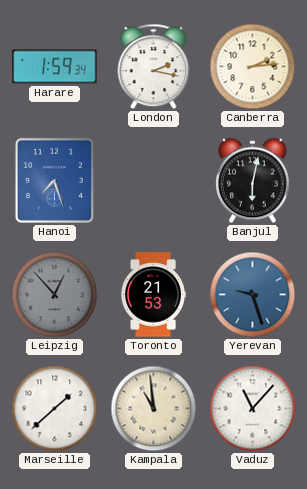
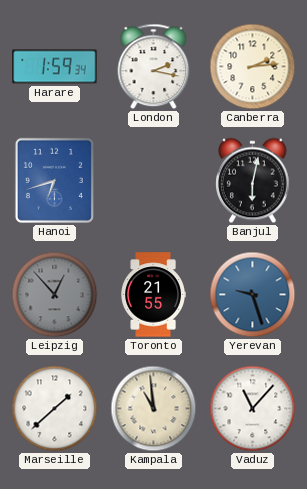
Hanoi: 7:27 -> 6:42
Toronto: 21:53 -> 21:55
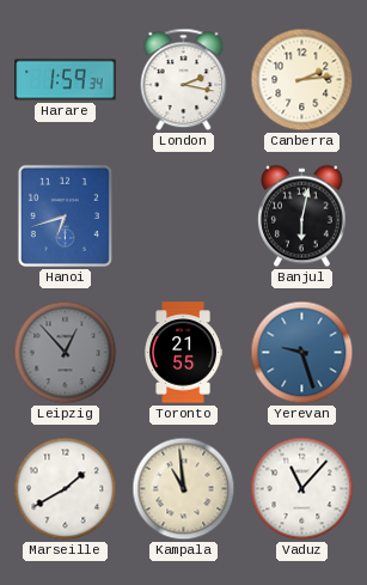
Marseille: 1:38 -> 1:40
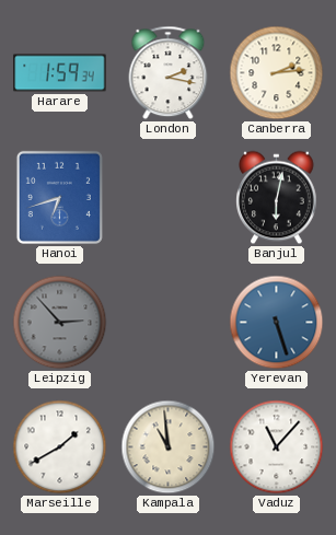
Leipzig: 12:53 -> 2:53
Toronto: 21:55 -> none
Yerevan: 9:27 -> 5:27
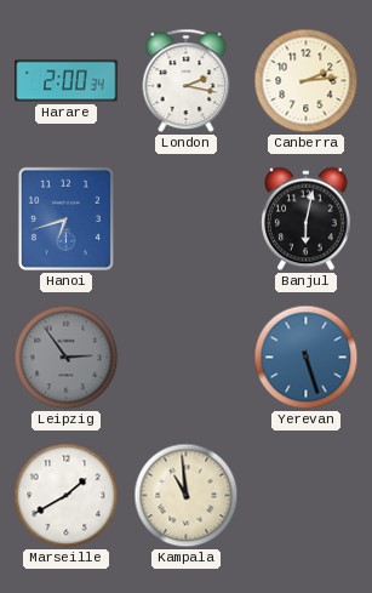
Harare: 1:59 -> 2:00
Leipzig: 2:53 -> 2:54
Vaduz: 11:07 -> none
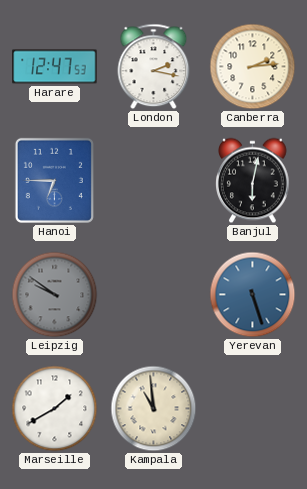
Harare: 2:00 -> 12:47
Hanoi: 6:42 -> 6:45
Leipzig: 2:54 -> 9:51
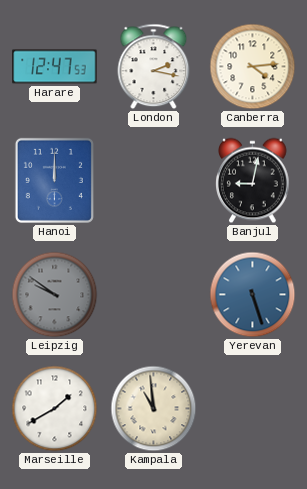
Canberra: 2:14 -> 4:14
Hanoi: 6:45 -> 12:00
Banjul: 6:02 -> 9:02
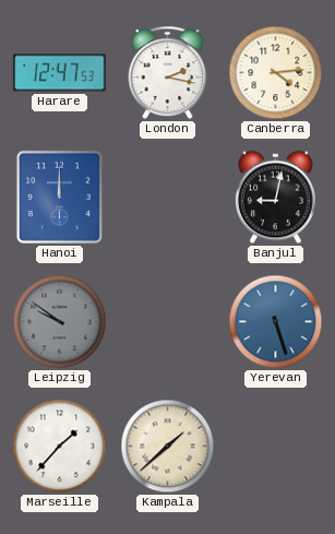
Marseille: 1:40 -> 1:37
Kampala: 10:59 -> 1:38
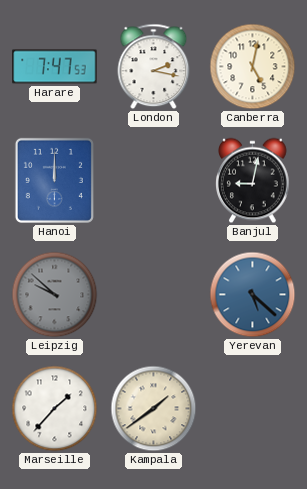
Harare: 12:47 -> 7:47
Canberra: 4:14 -> 5:02
Leipzig: 9:51 -> 9:52
Yerevan: 5:27 -> 5:22
Kampala: 1:38 -> 1:39
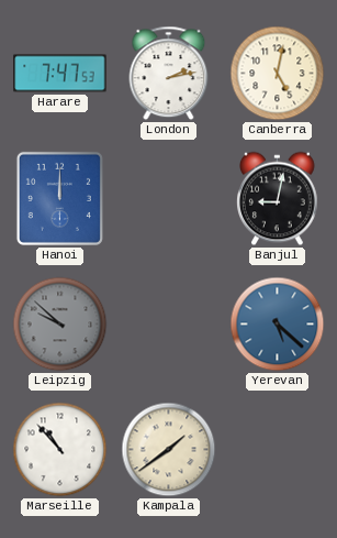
London: 2:17 -> 2:13
Marseille: 1:37 -> 10:53
